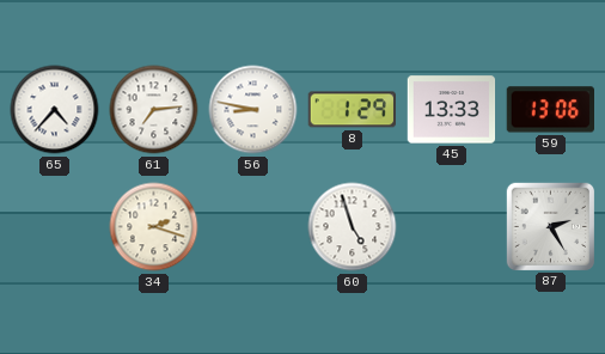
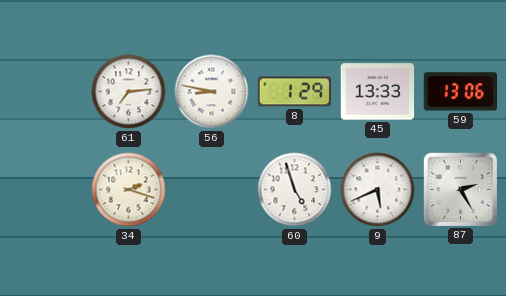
65: 4:37 -> none
9: none -> 5:41
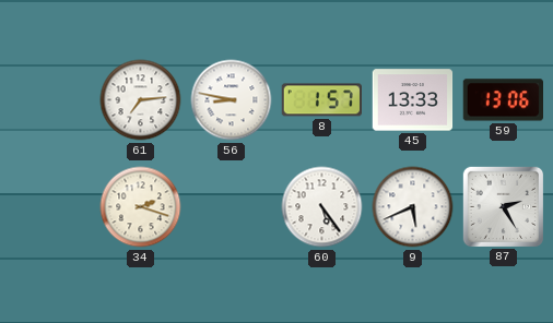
8: 1:29 -> 1:57
60: 4:57 -> 5:24
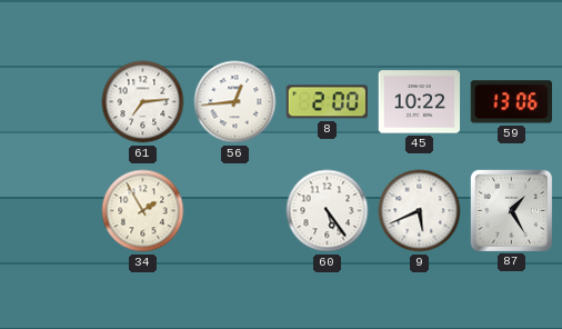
56: 8:47 -> 12:44
8: 1:57 -> 2:00
45: 13:33 -> 10:22
34: 2:18 -> 1:55
87: 2:25 -> 1:25
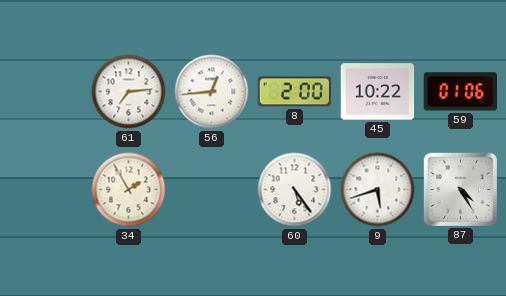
59: 13:06 -> 01:06
9: 5:41 -> 5:42
87: 1:25 -> 4:25
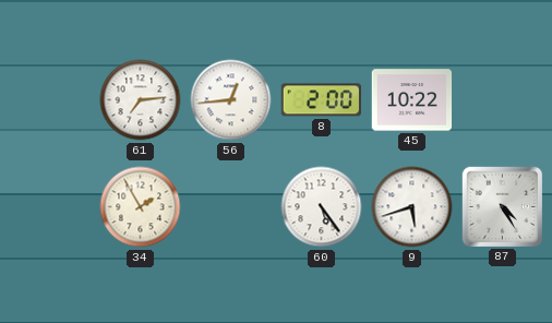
59: 01:06 -> none
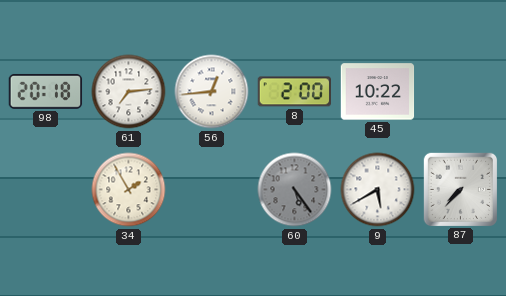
98: none -> 20:18
60 dial: white -> grey
9: 5:42 -> 5:40
87: 4:25 -> 7:37
